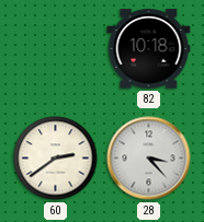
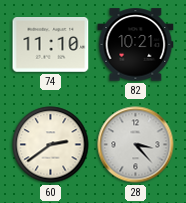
74: none -> 11:10
82: 10:18 -> 10:21
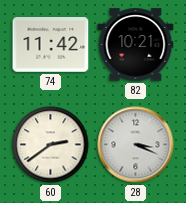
74: 11:10 -> 11:42
28: 3:23 -> 3:19
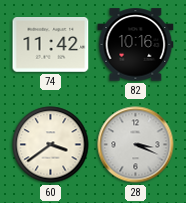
82: 10:21 -> 10:16
60: 2:39 -> 3:39
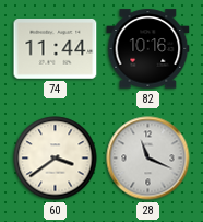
74: 11:42 -> 11:44
28: 3:19 -> 11:19
